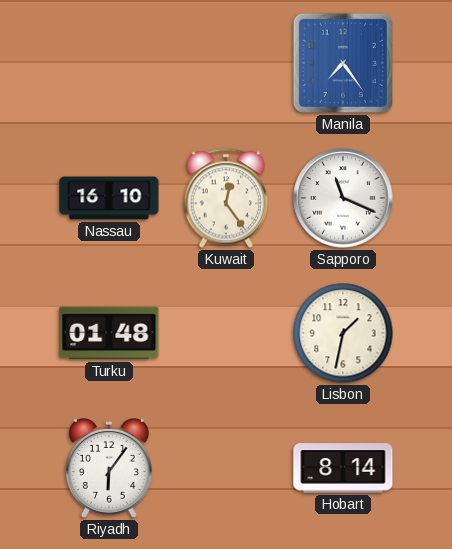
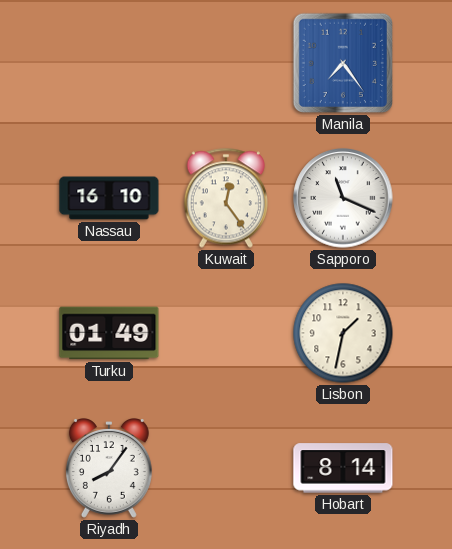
Turku: 01:48 -> 01:49
Riyadh: 6:06 -> 8:06
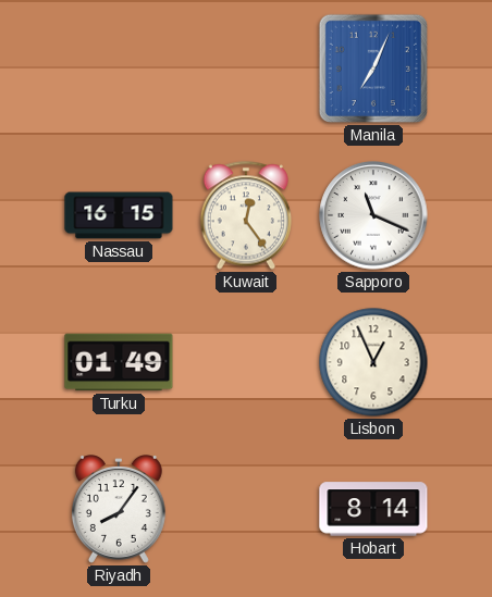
Manila: 7:24 -> 7:04
Nassau: 16:10 -> 16:15
Lisbon: 1:32 -> 12:56
